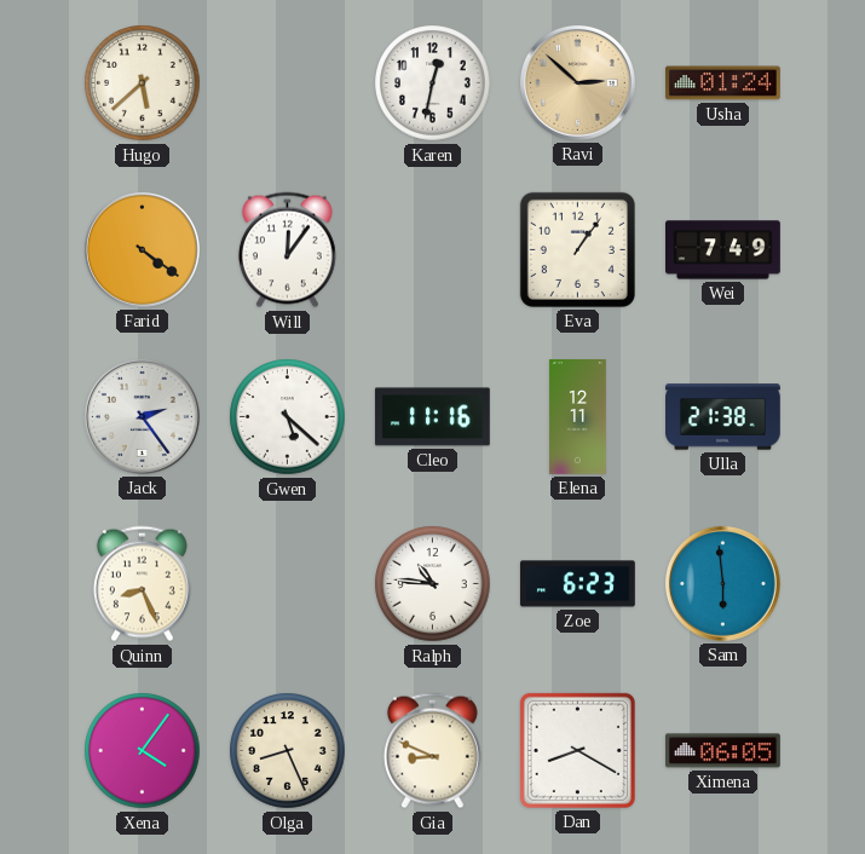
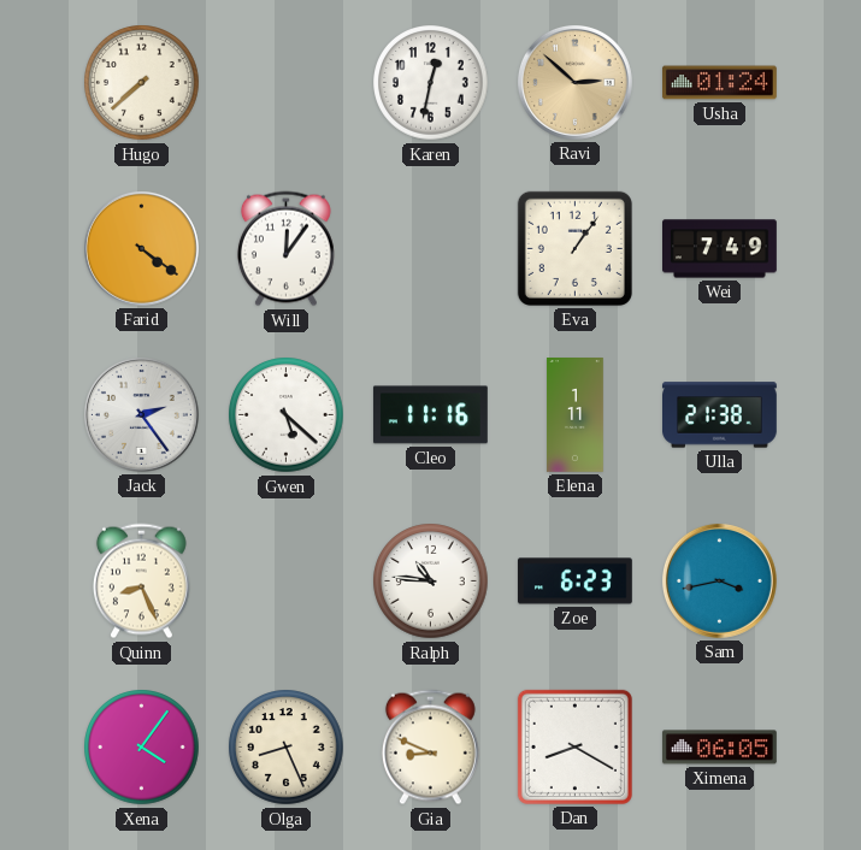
Hugo: 5:38 -> 7:38
Elena: 12:11 -> 1:11
Sam: 5:59 -> 3:43
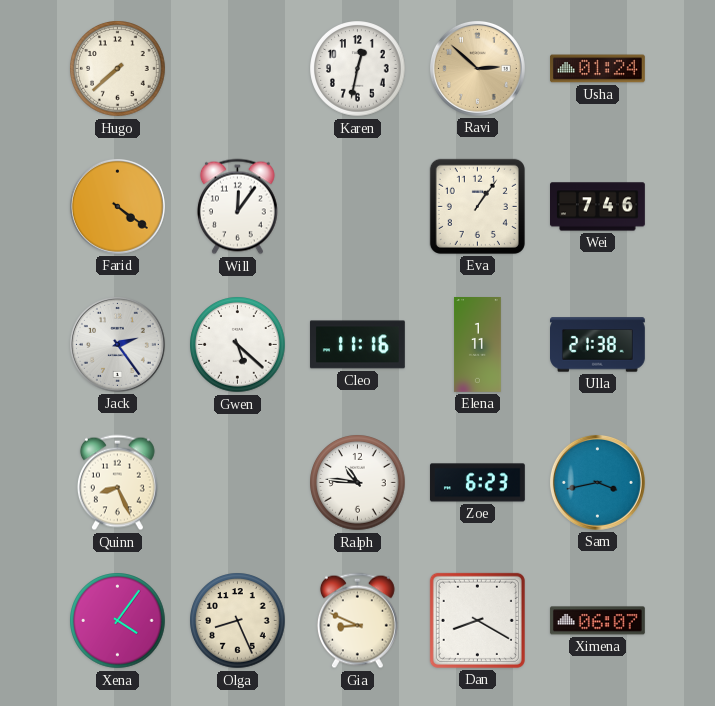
Wei: 7:49 -> 7:46
Ximena: 06:05 -> 06:07
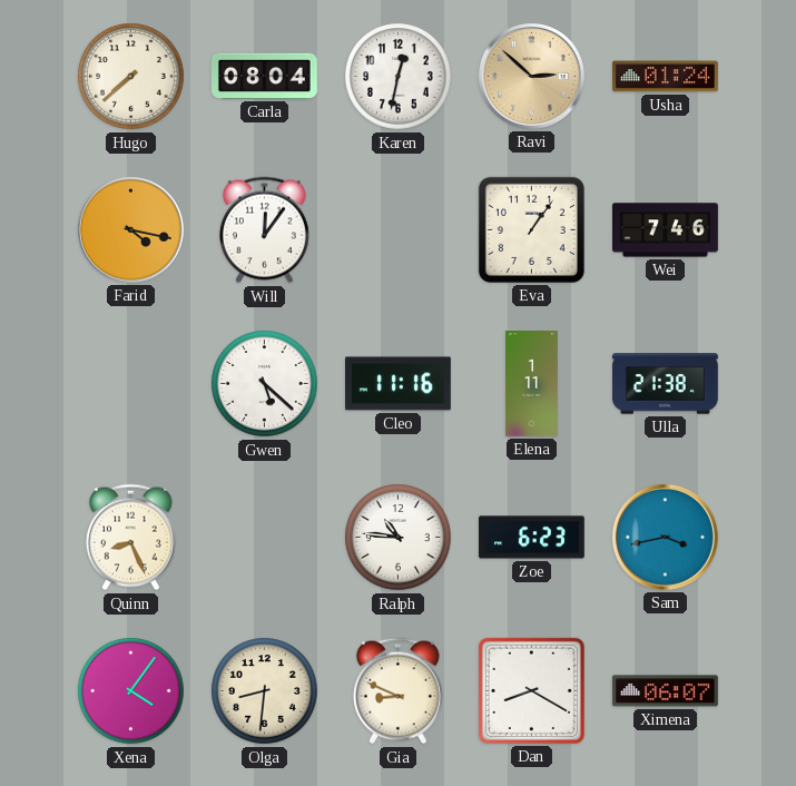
Carla: none -> 08:04
Farid: 4:21 -> 4:17
Jack: 2:24 -> none
Olga: 8:26 -> 8:31
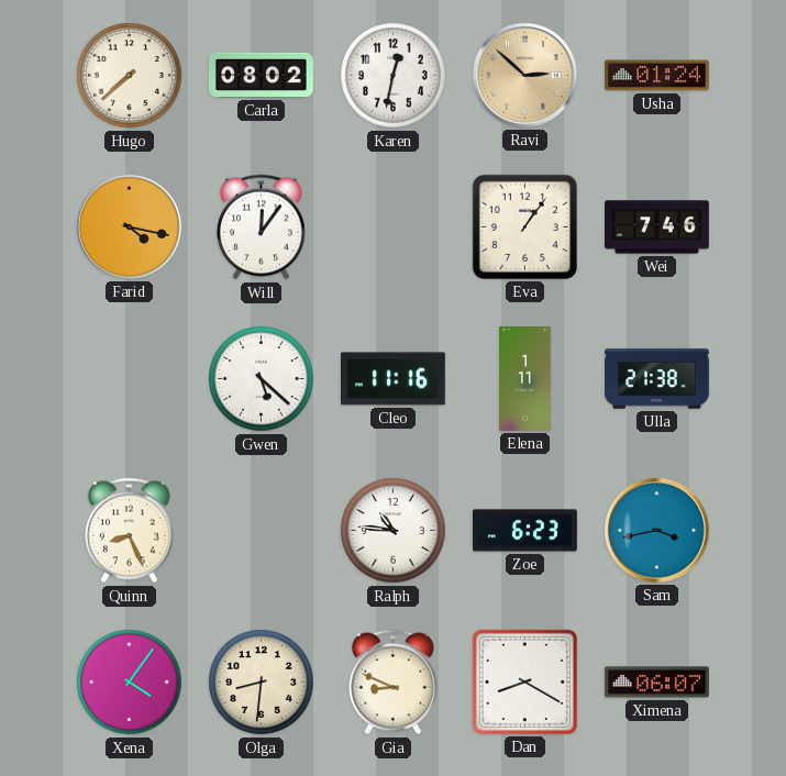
Carla: 08:04 -> 08:02
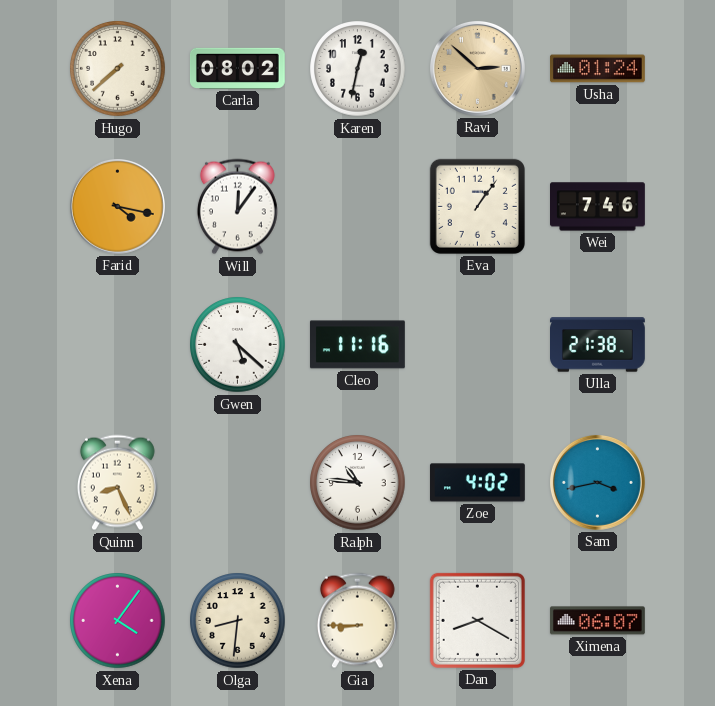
Elena: 1:11 -> none
Zoe: 6:23 -> 4:02
Gia: 8:49 -> 8:45
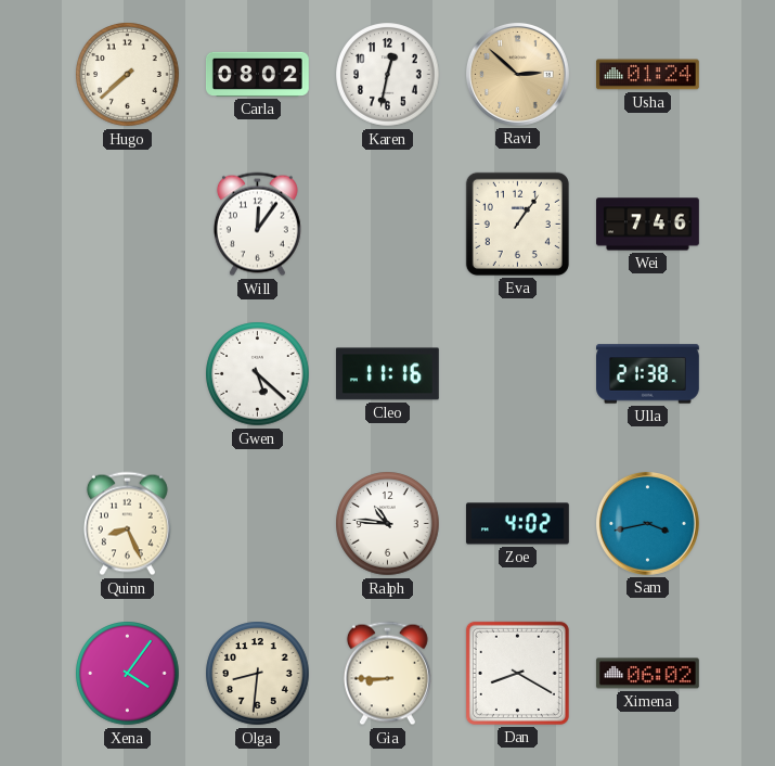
Farid: 4:17 -> none
Ximena: 06:07 -> 06:02
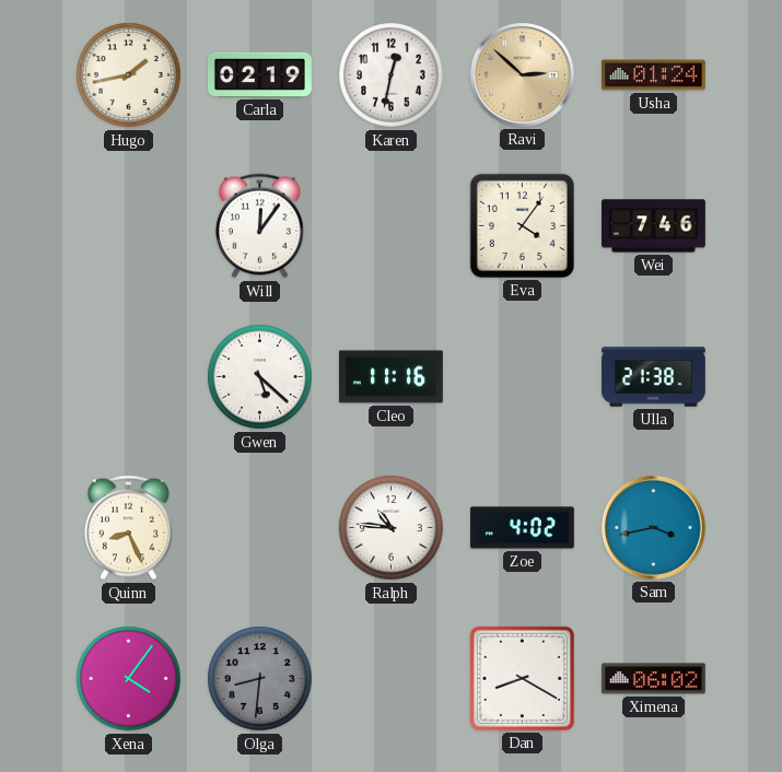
Hugo: 7:38 -> 1:43
Carla: 08:02 -> 02:19
Eva: 1:06 -> 4:06
Olga dial: cream -> grey
Gia: 8:45 -> none
